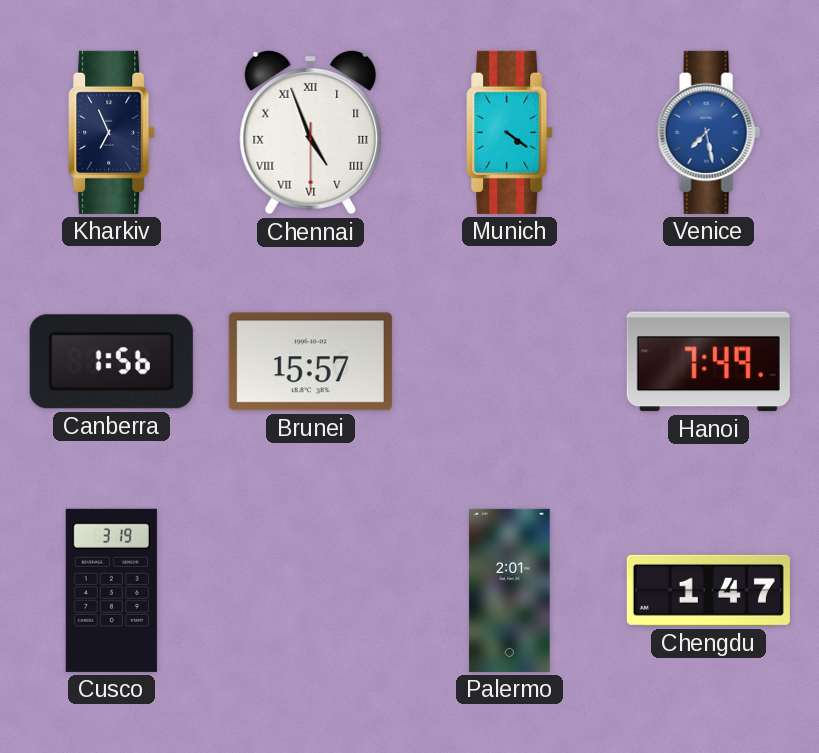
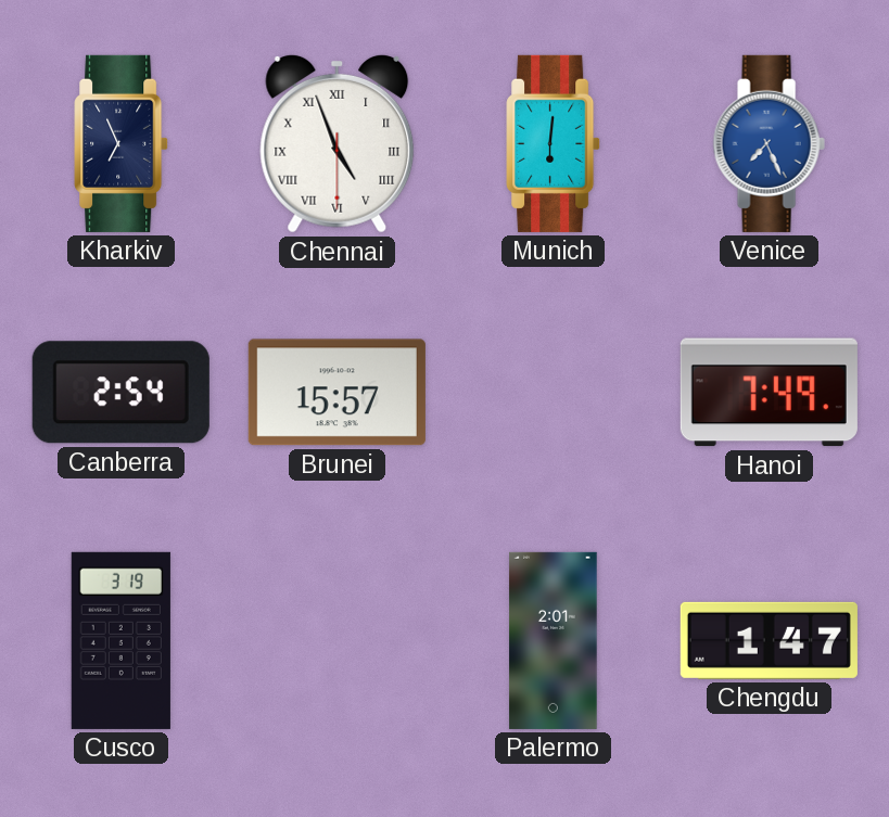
Munich: 4:21 -> 6:01
Venice: 7:28 -> 7:26
Canberra: 1:56 -> 2:54
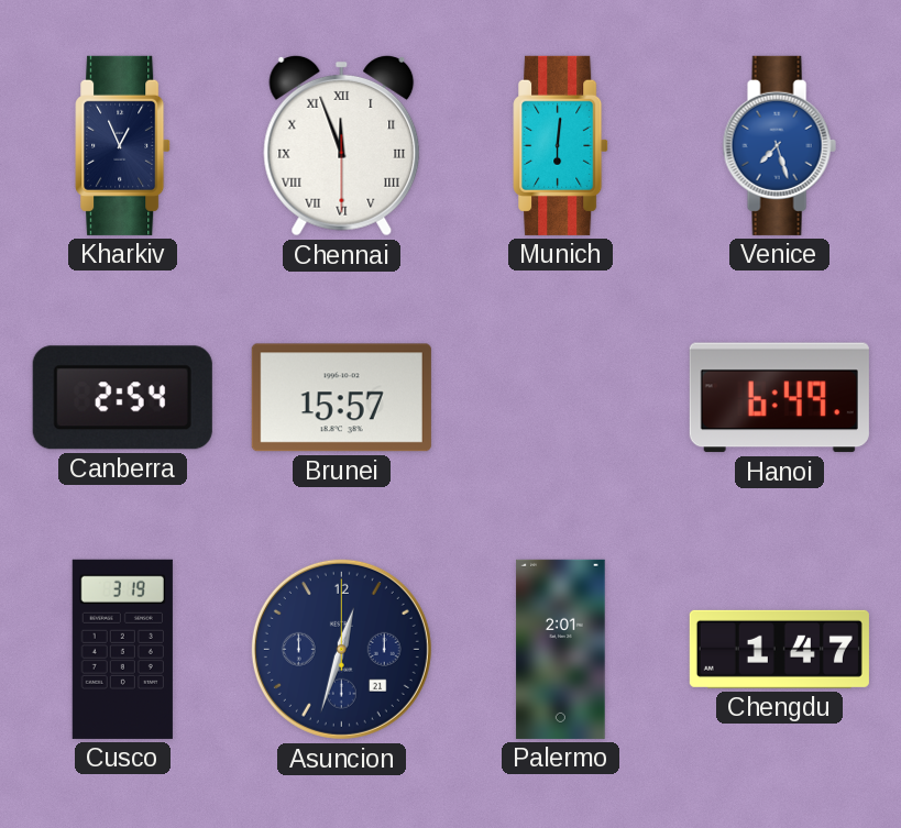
Kharkiv: 6:56 -> 12:56
Chennai: 4:56 -> 11:56
Venice: 7:26 -> 7:27
Hanoi: 7:49 -> 6:49
Asuncion: none -> 12:33
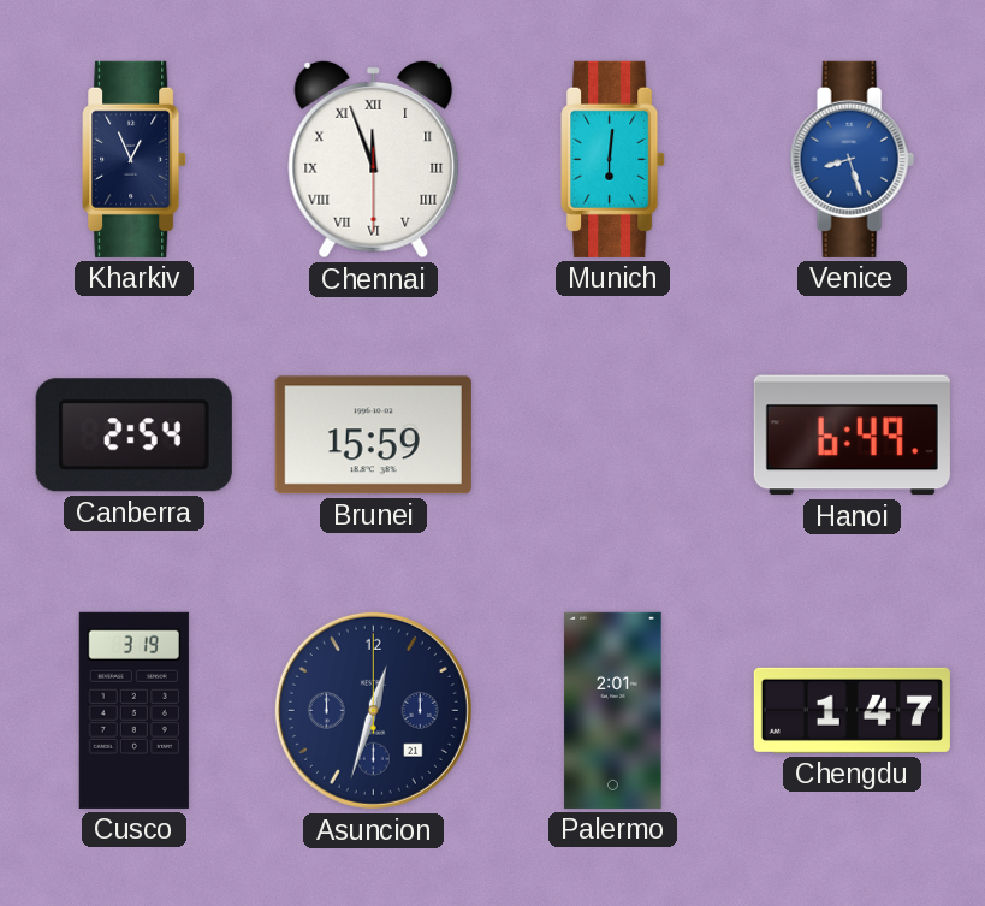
Venice: 7:27 -> 8:27
Brunei: 15:57 -> 15:59
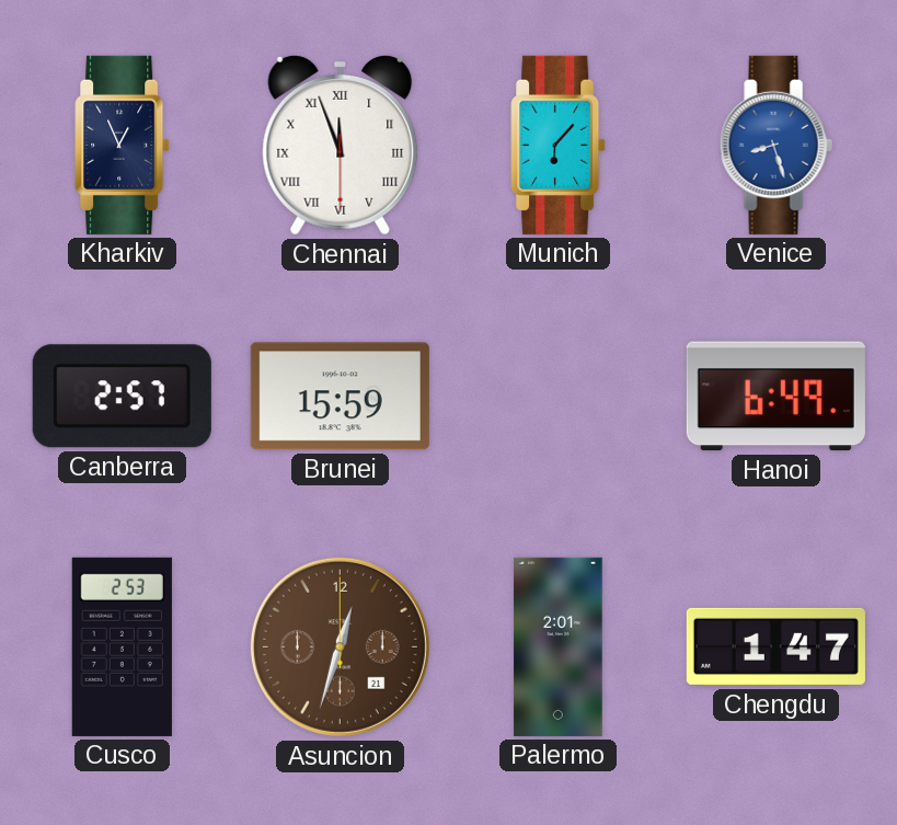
Munich: 6:01 -> 6:07
Canberra: 2:54 -> 2:57
Cusco: 3:19 -> 2:53
Asuncion dial: navy -> brown
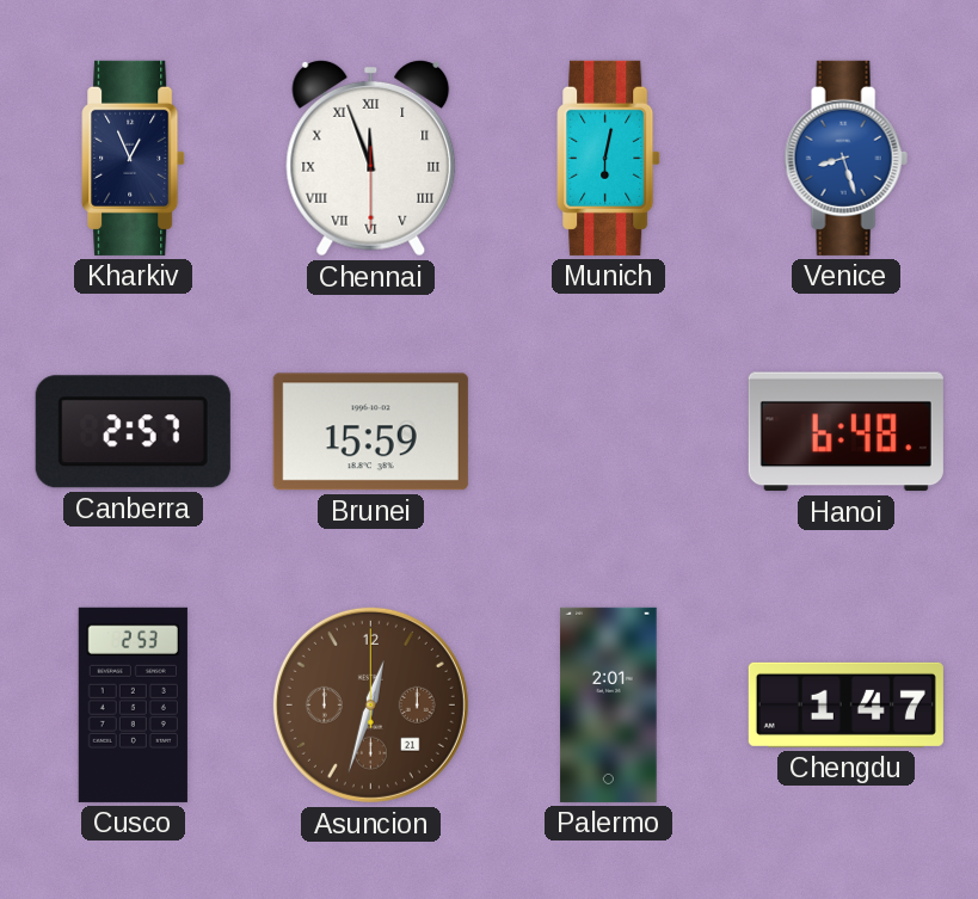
Munich: 6:07 -> 6:02
Hanoi: 6:49 -> 6:48
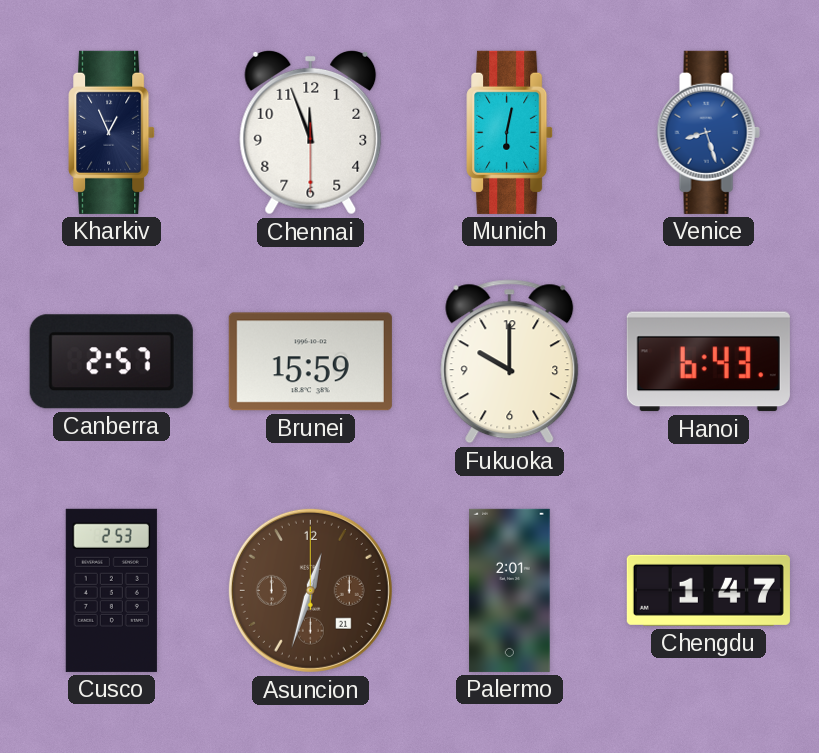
Chennai numerals: Roman -> Arabic
Fukuoka: none -> 10:00
Hanoi: 6:48 -> 6:43
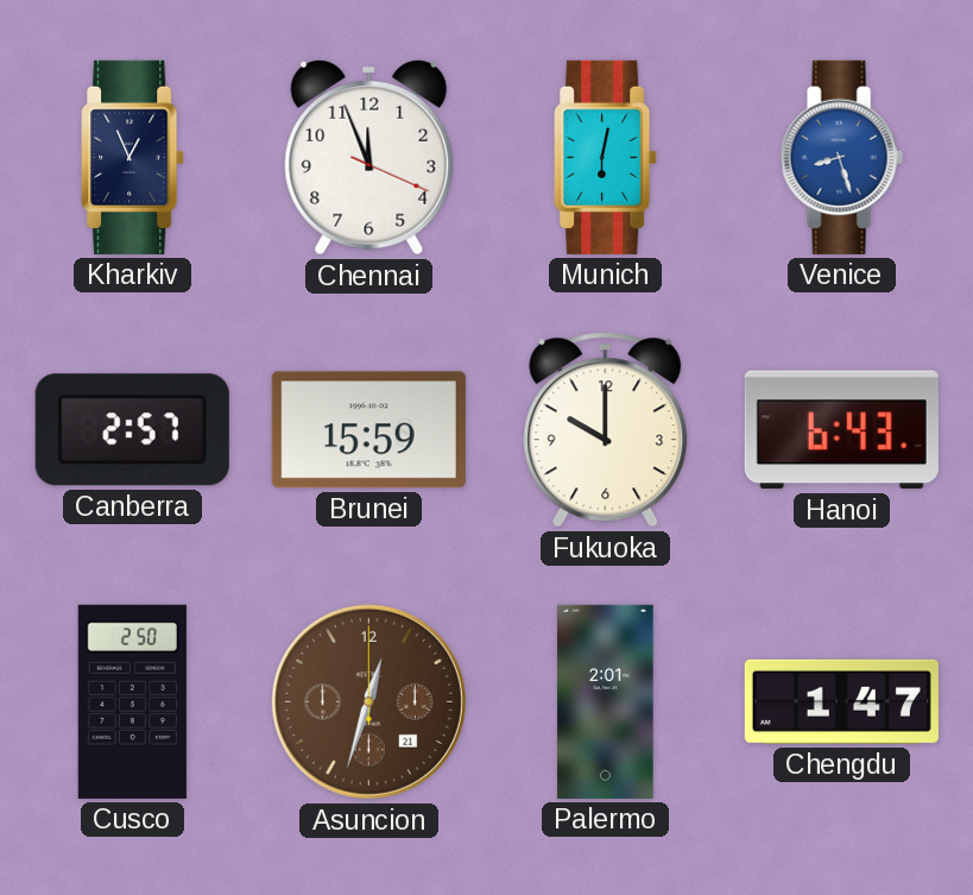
Chennai: 11:56:30 -> 11:56:19
Cusco: 2:53 -> 2:50
